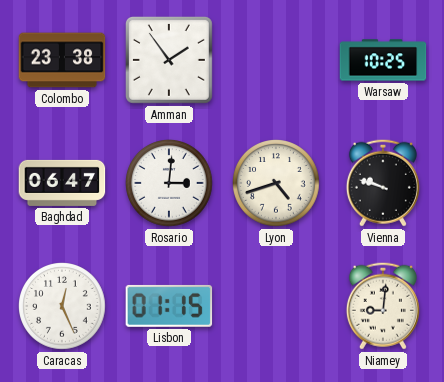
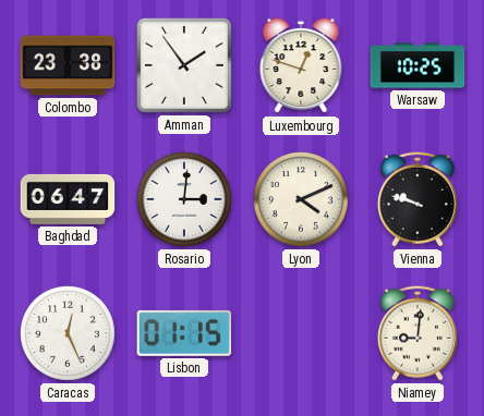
Luxembourg: none -> 12:48
Lyon: 4:42 -> 4:11
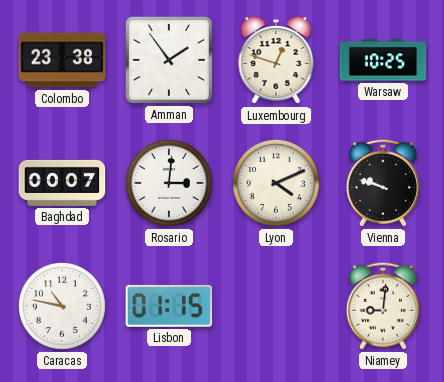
Baghdad: 06:47 -> 00:07
Caracas: 12:26 -> 10:47
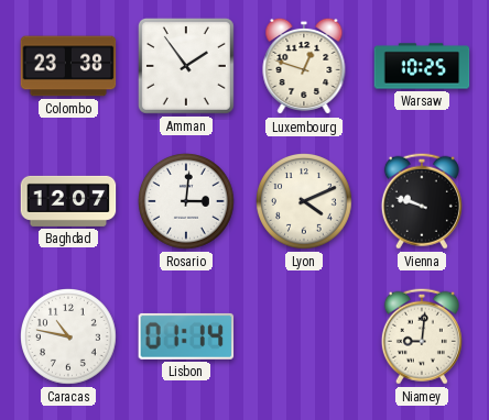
Baghdad: 00:07 -> 12:07
Lisbon: 01:15 -> 01:14
